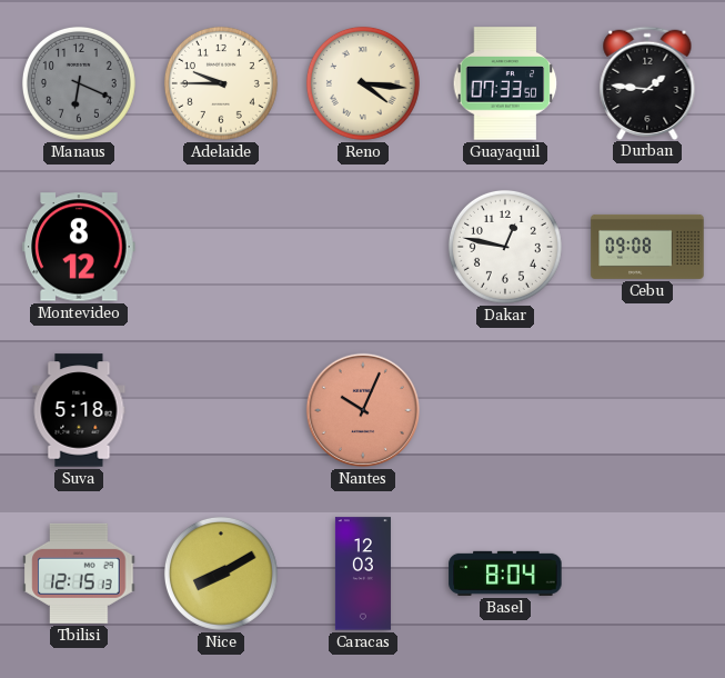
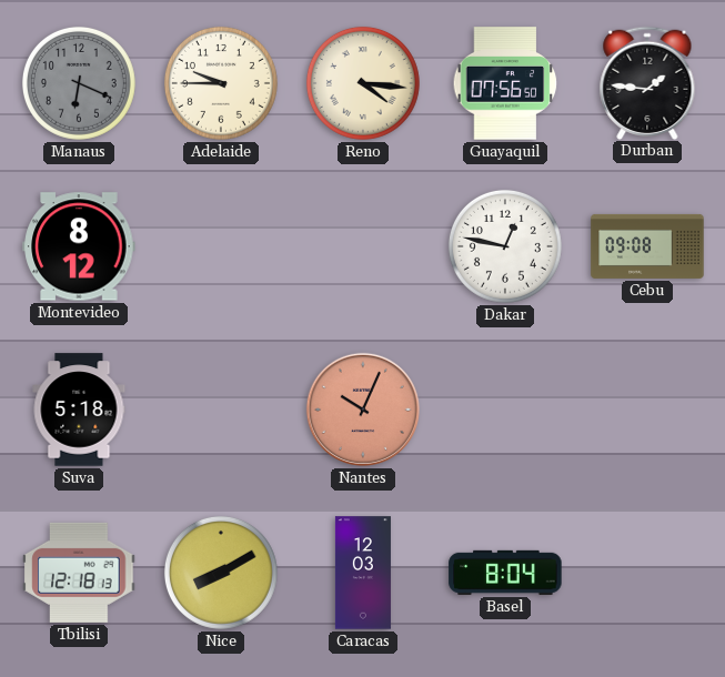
Guayaquil: 07:33 -> 07:56
Tbilisi: 12:15 -> 12:18
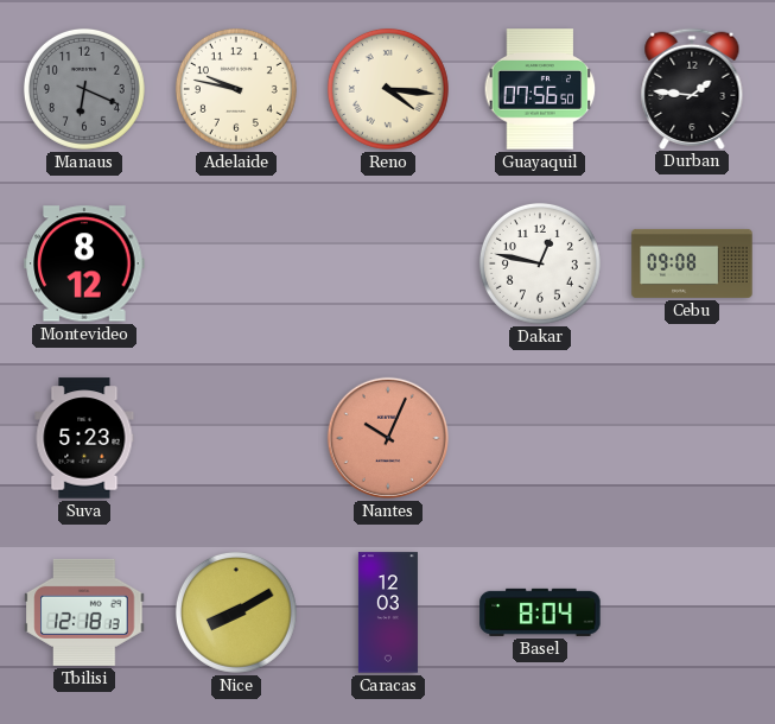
Adelaide: 9:45 -> 9:47
Suva: 5:18 -> 5:23
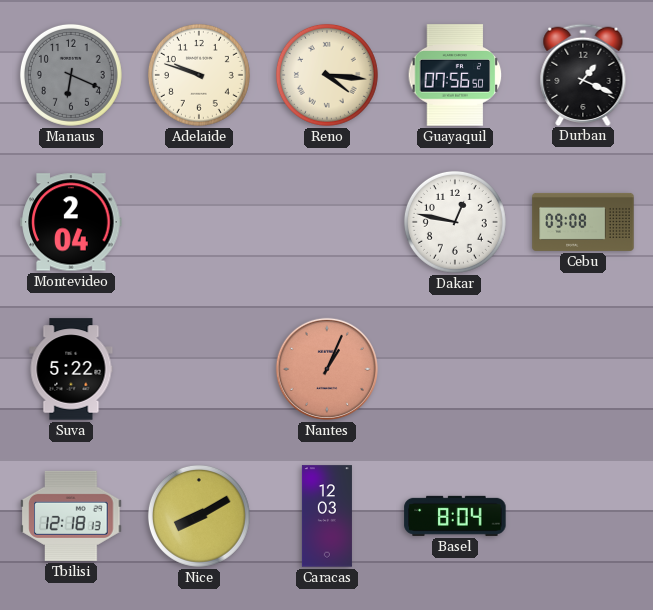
Adelaide: 9:47 -> 9:48
Durban: 1:46 -> 1:19
Montevideo: 8:12 -> 2:04
Suva: 5:23 -> 5:22
Nantes: 10:04 -> 1:04
